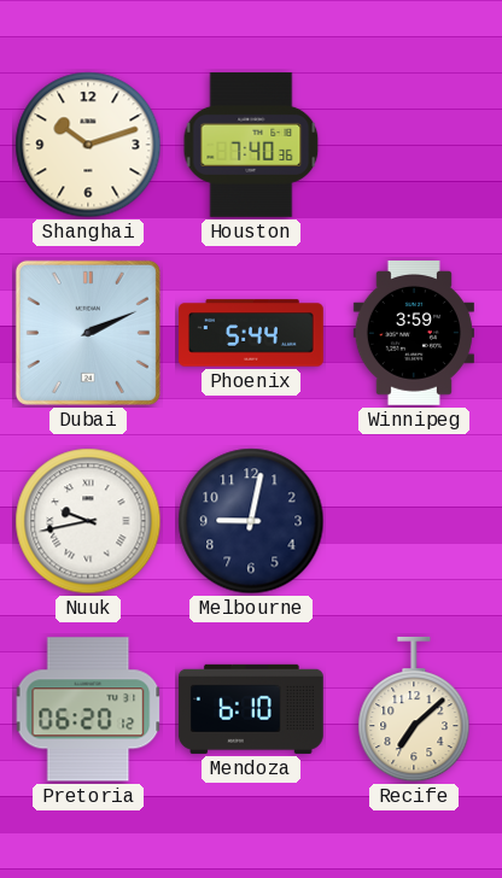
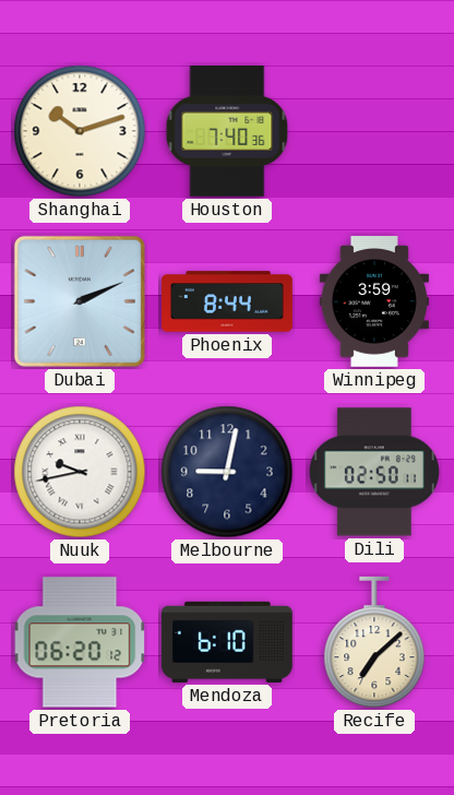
Phoenix: 5:44 -> 8:44
Dili: none -> 02:50
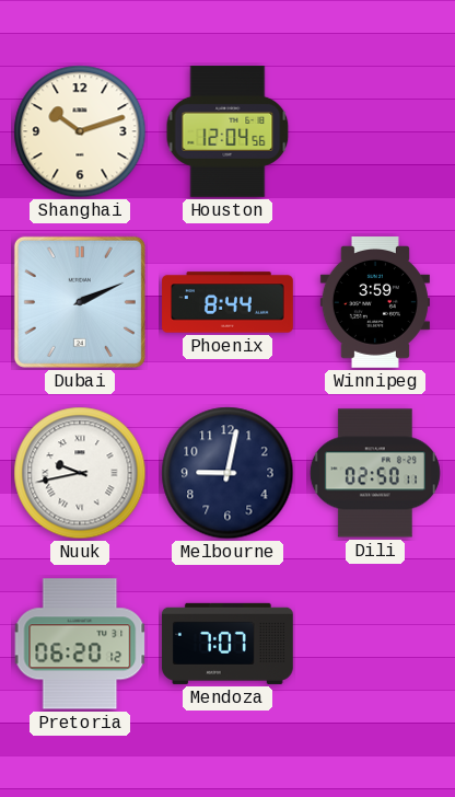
Houston: 7:40 -> 12:04
Mendoza: 6:10 -> 7:07
Recife: 7:08 -> none
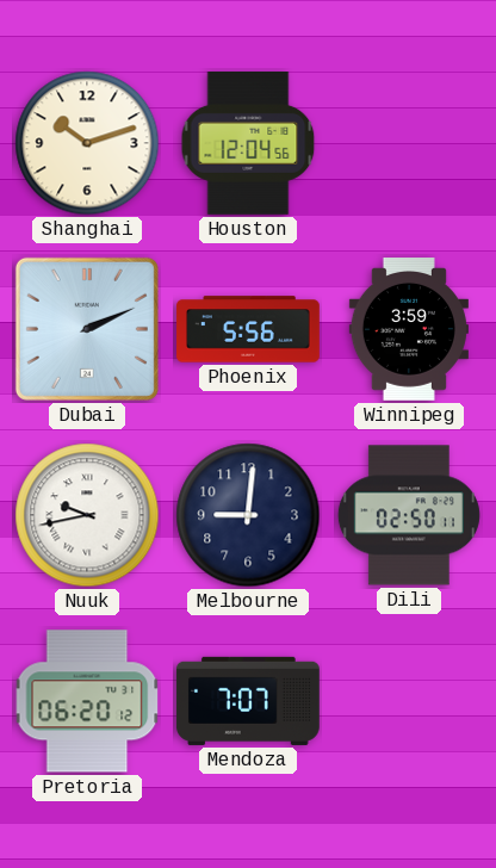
Phoenix: 8:44 -> 5:56
Melbourne: 9:02 -> 9:01
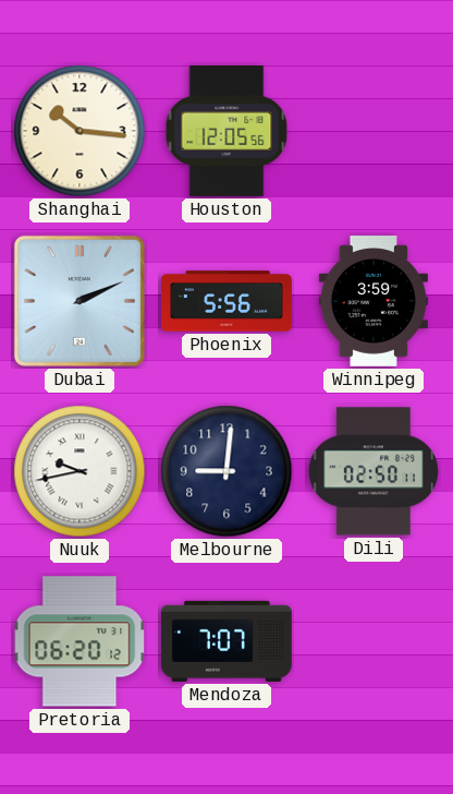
Shanghai: 10:12 -> 10:16
Houston: 12:04 -> 12:05
